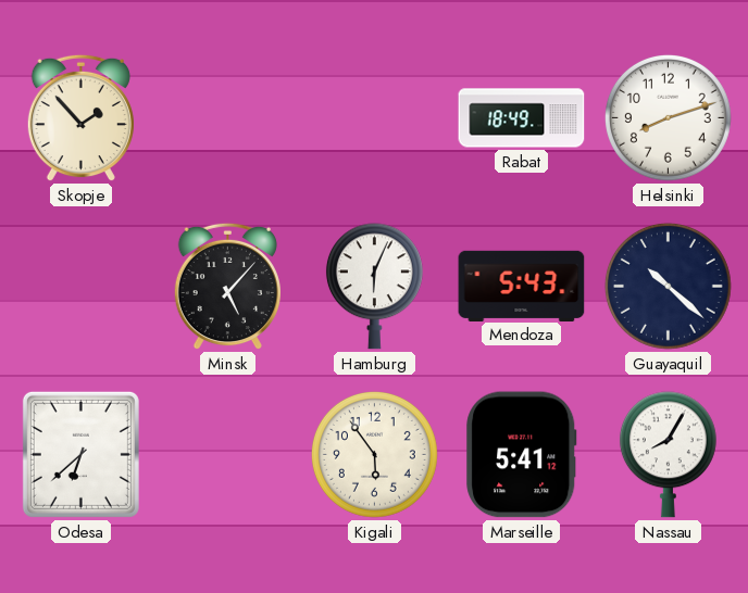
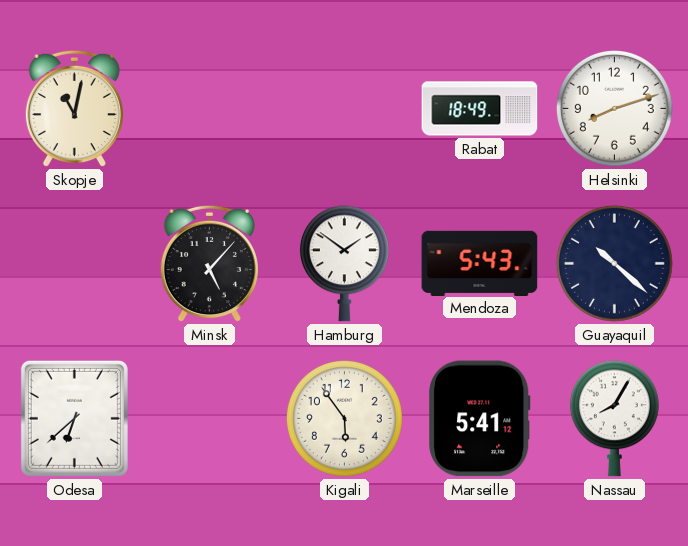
Skopje: 1:53 -> 11:02
Hamburg: 6:04 -> 1:51
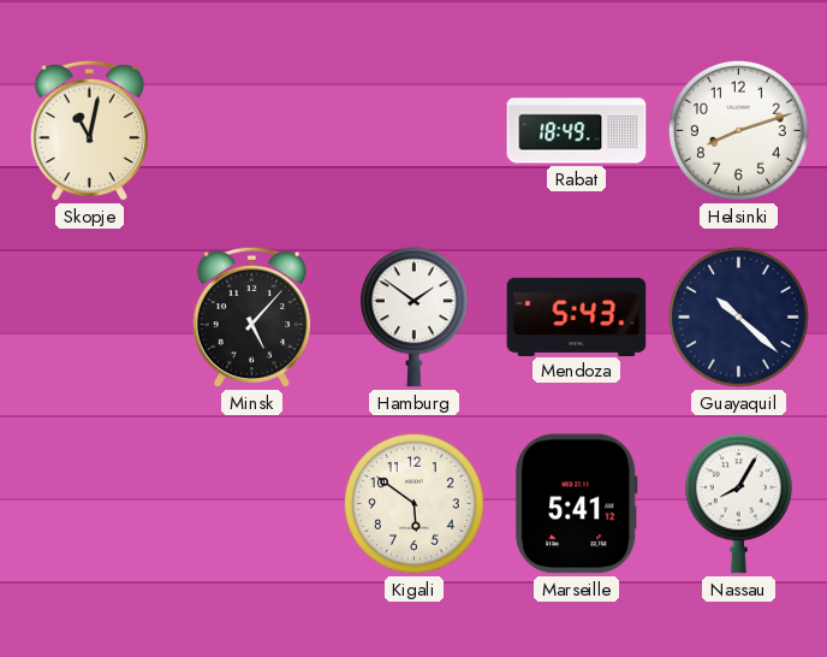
Odesa: 6:38 -> none
Kigali: 5:54 -> 5:51
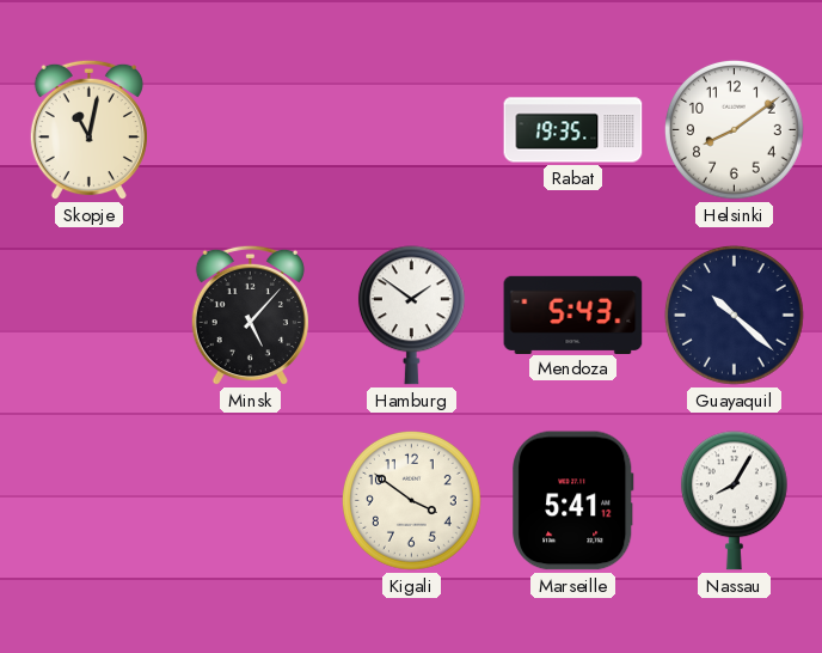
Rabat: 18:49 -> 19:35
Helsinki: 8:12 -> 8:09
Kigali: 5:51 -> 3:51
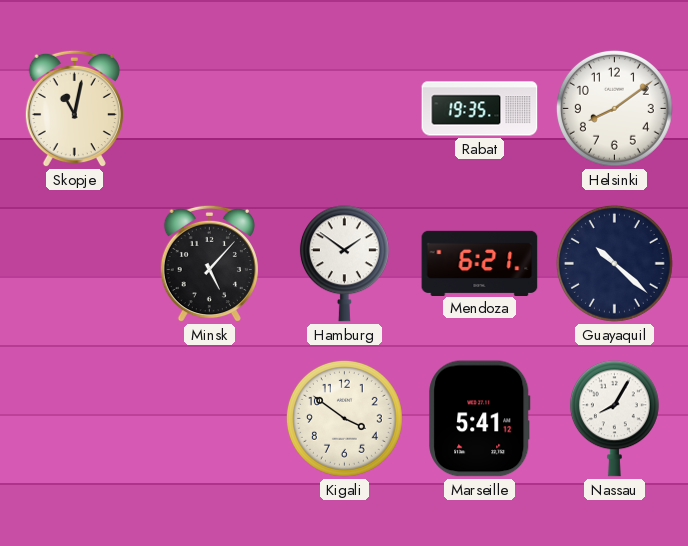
Mendoza: 5:43 -> 6:21
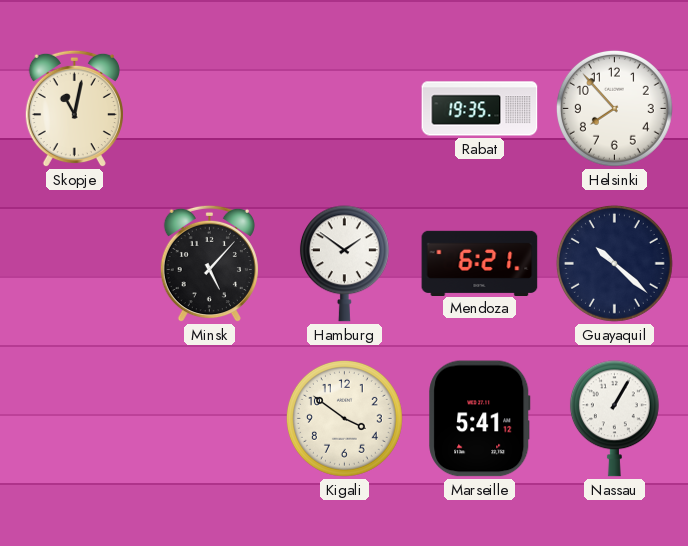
Helsinki: 8:09 -> 7:53
Nassau: 8:05 -> 1:05
